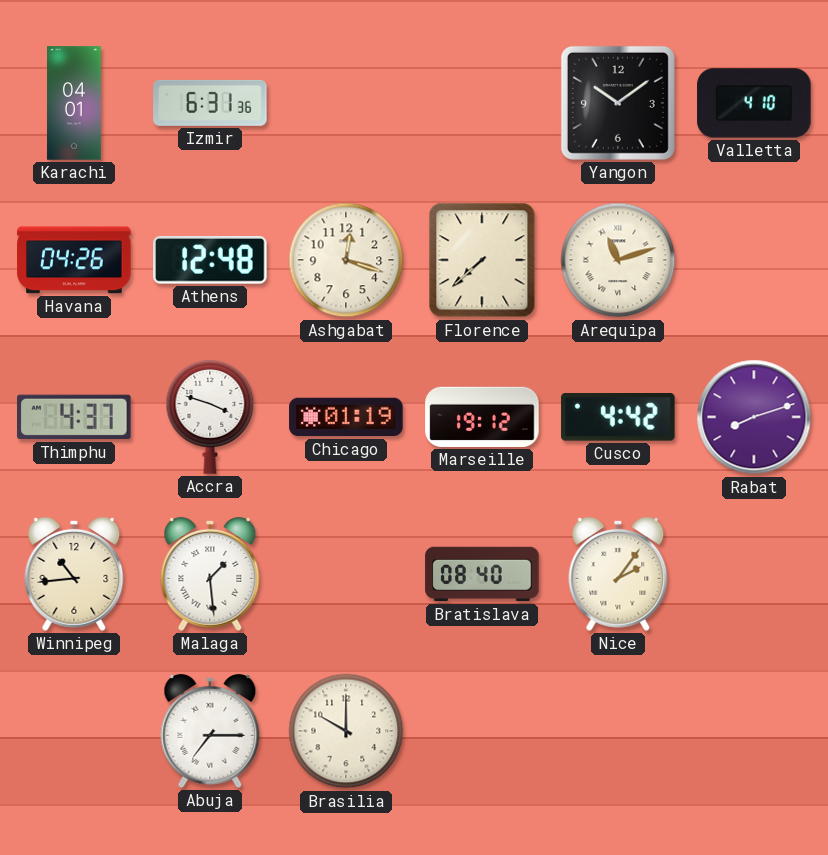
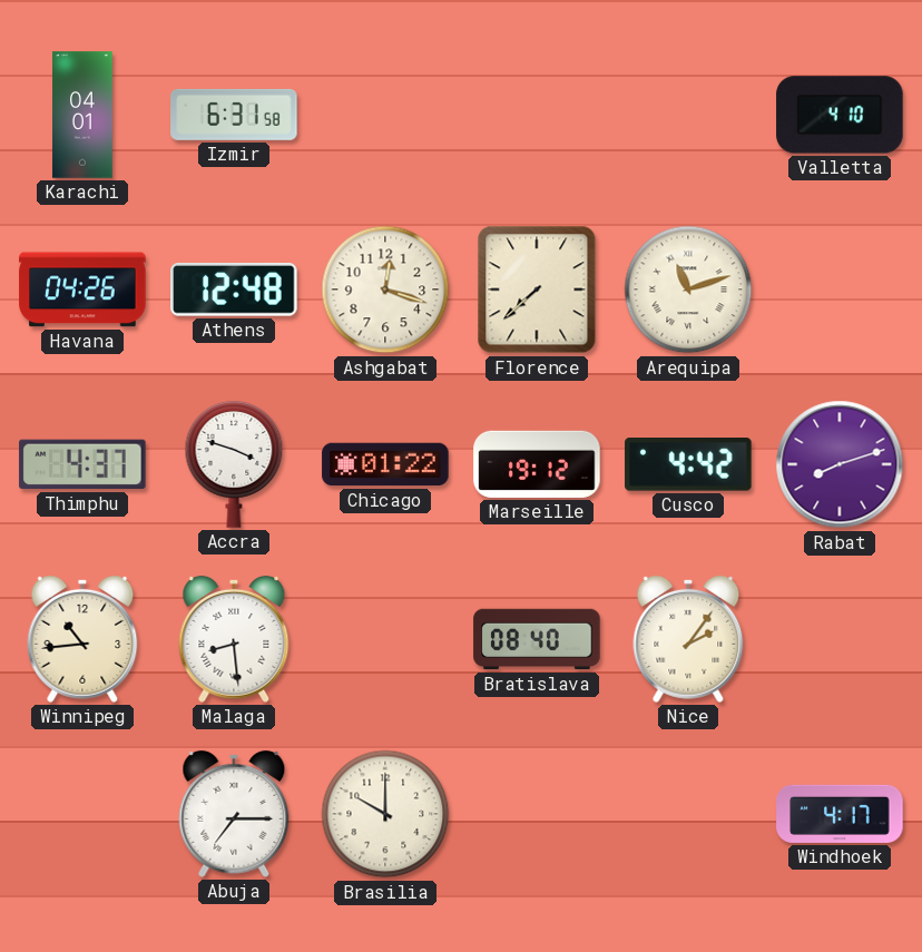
Izmir: 6:31:36 -> 6:31:58
Yangon: 10:09 -> none
Chicago: 01:19 -> 01:22
Malaga: 1:29 -> 8:29
Windhoek: none -> 4:17
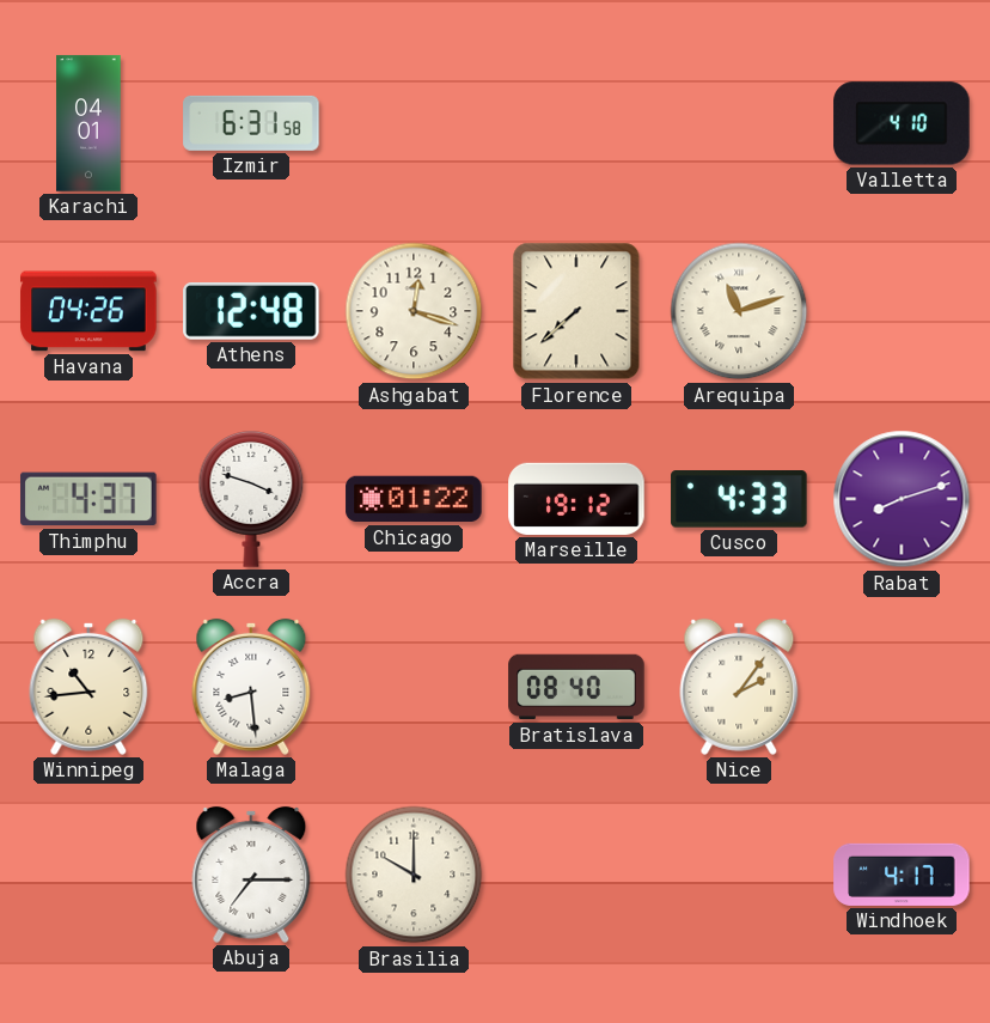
Cusco: 4:42 -> 4:33
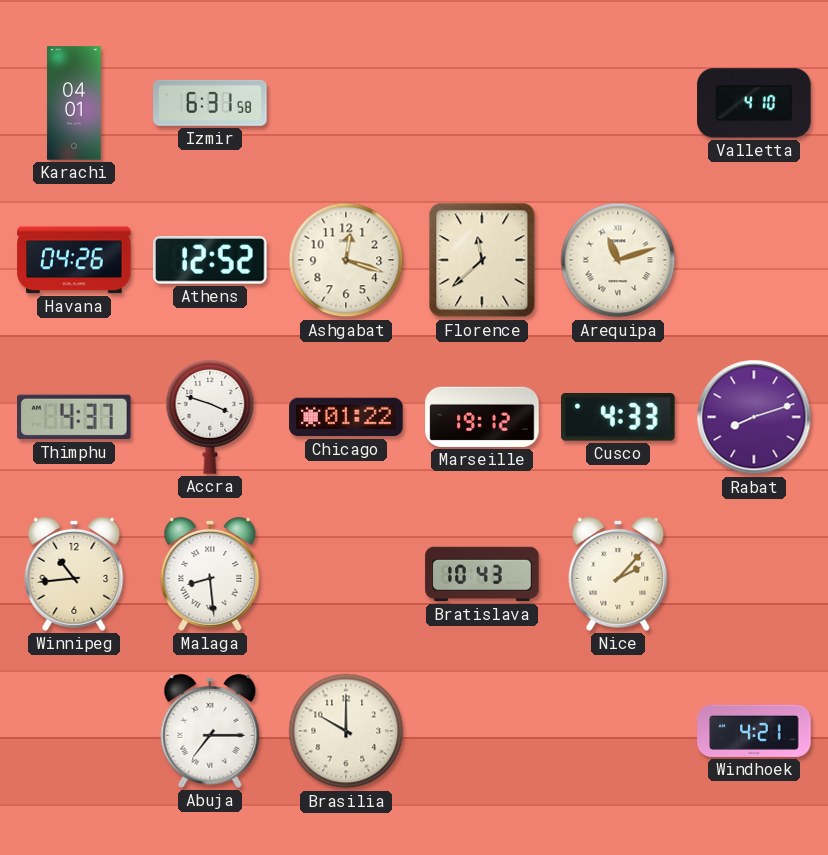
Athens: 12:48 -> 12:52
Florence: 7:38 -> 11:38
Bratislava: 08:40 -> 10:43
Nice: 2:06 -> 2:07
Windhoek: 4:17 -> 4:21
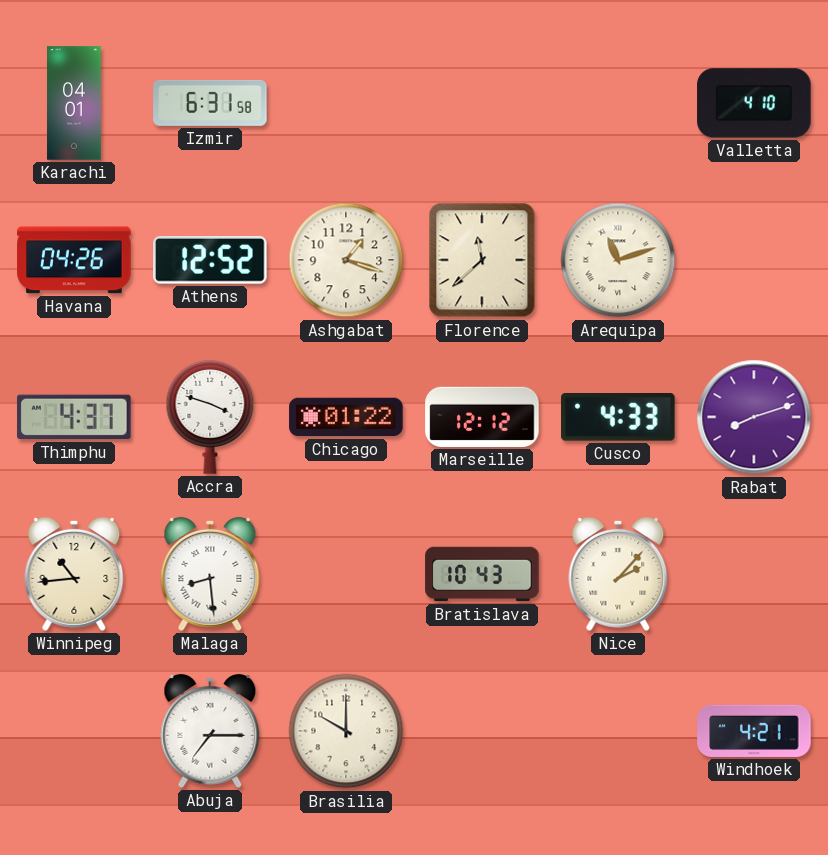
Ashgabat: 12:18 -> 1:18
Marseille: 19:12 -> 12:12
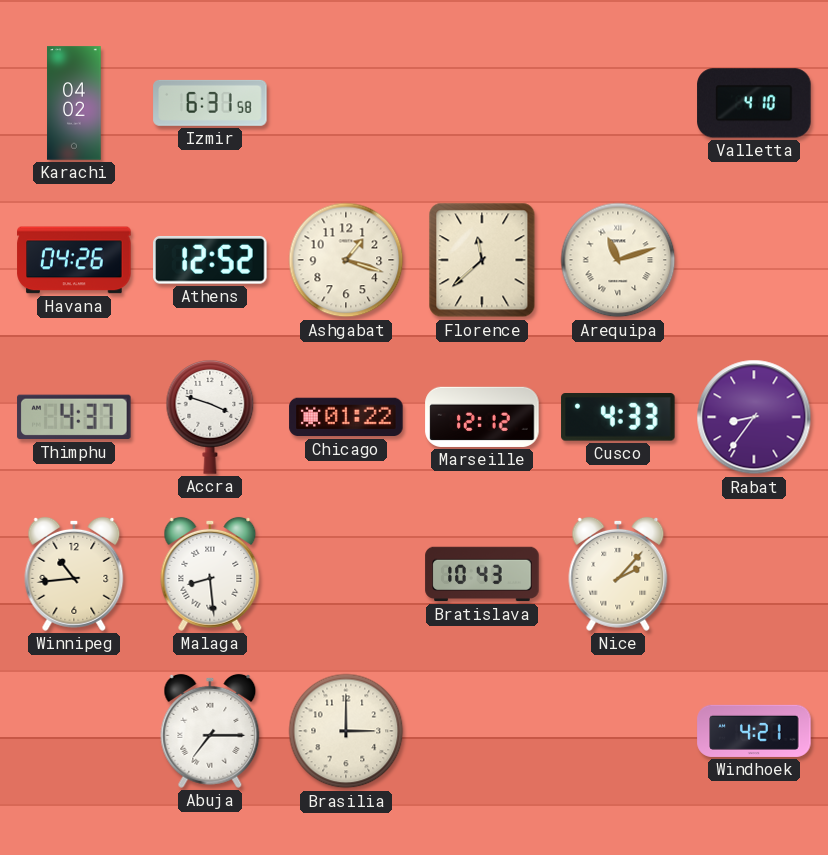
Karachi: 04:01 -> 04:02
Rabat: 8:12 -> 8:36
Brasilia: 10:00 -> 3:00
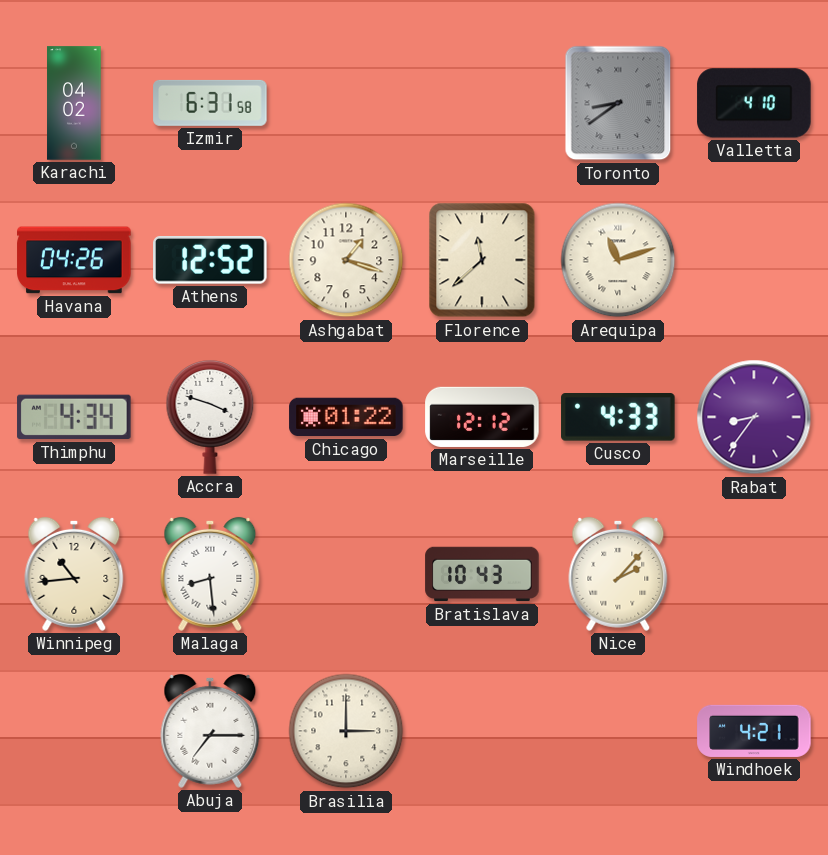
Toronto: none -> 8:39
Thimphu: 4:37 -> 4:34
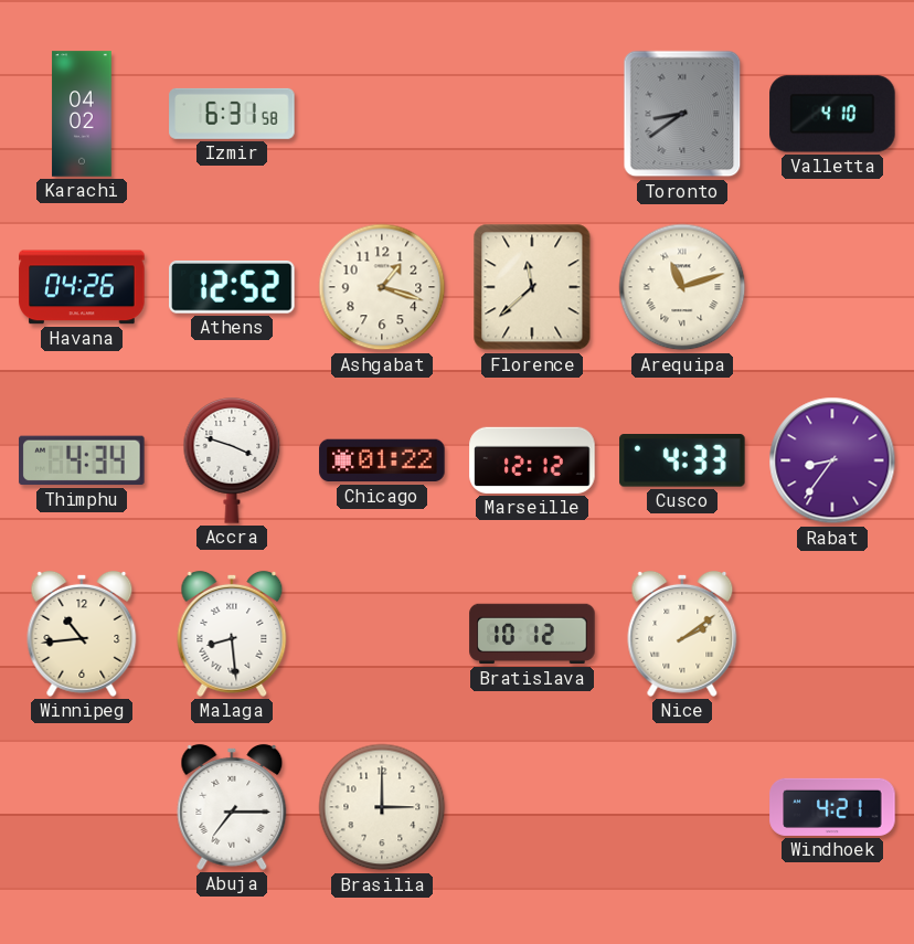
Bratislava: 10:43 -> 10:12
Nice: 2:07 -> 2:09
